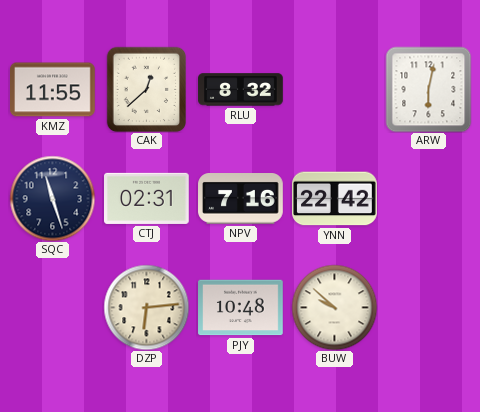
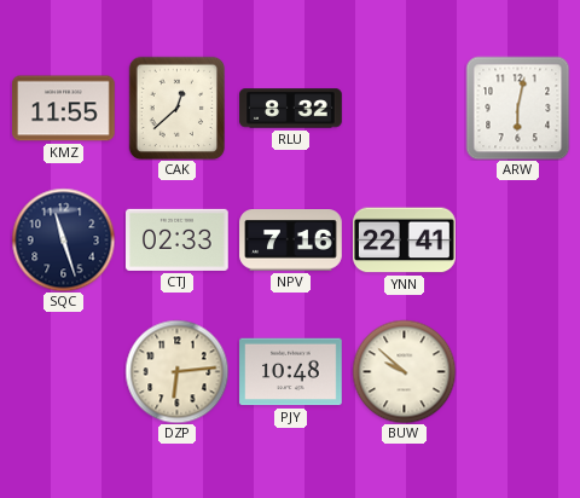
CTJ: 02:31 -> 02:33
YNN: 22:42 -> 22:41
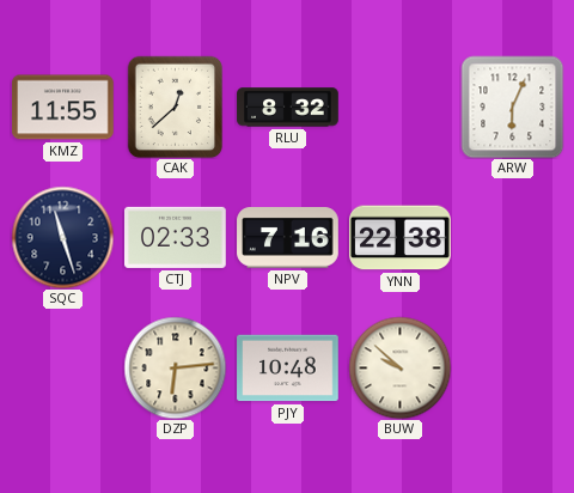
ARW: 6:02 -> 6:04
YNN: 22:41 -> 22:38
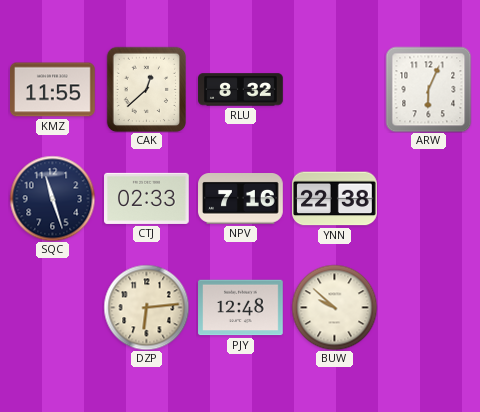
PJY: 10:48 -> 12:48
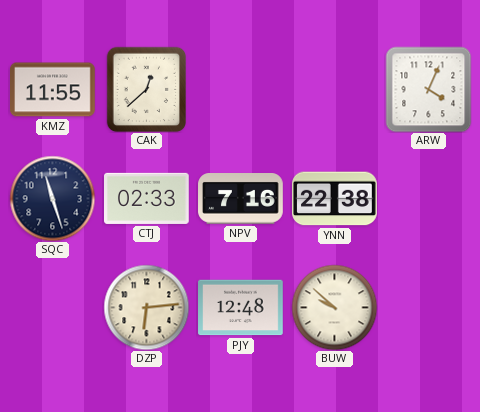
RLU: 8:32 -> none
ARW: 6:04 -> 4:04
